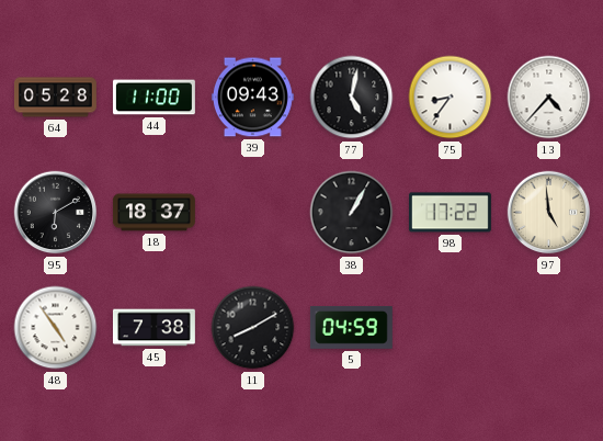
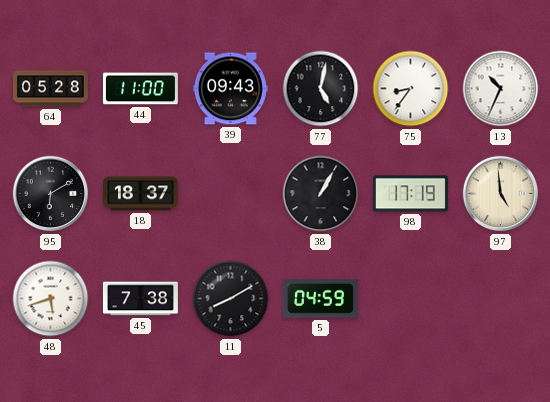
13: 4:37 -> 10:34
98: 17:22 -> 17:19
48: 4:54 -> 5:42
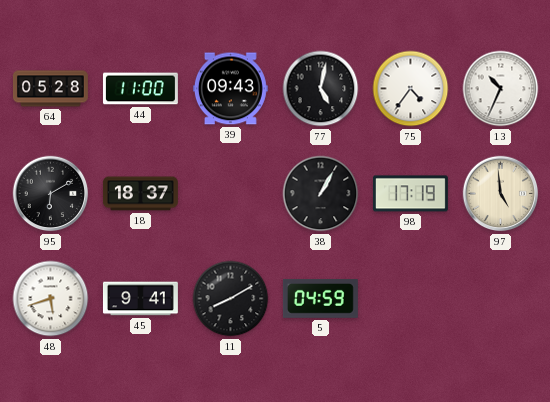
75: 8:36 -> 4:36
45: 7:38 -> 9:41
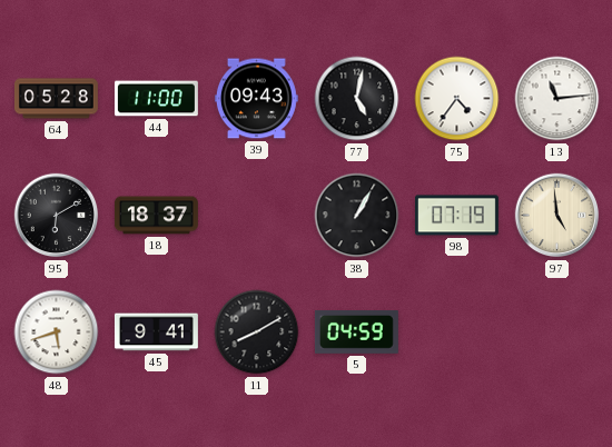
13: 10:34 -> 11:14
98: 17:19 -> 07:19
